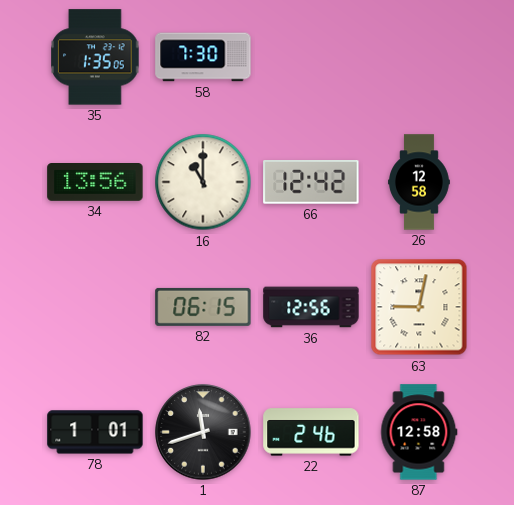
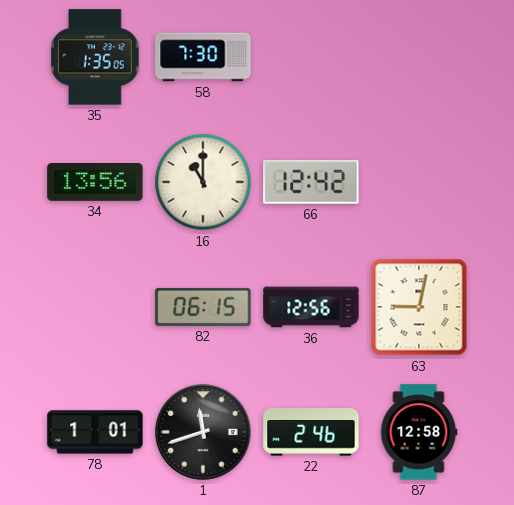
26: 12:58 -> none
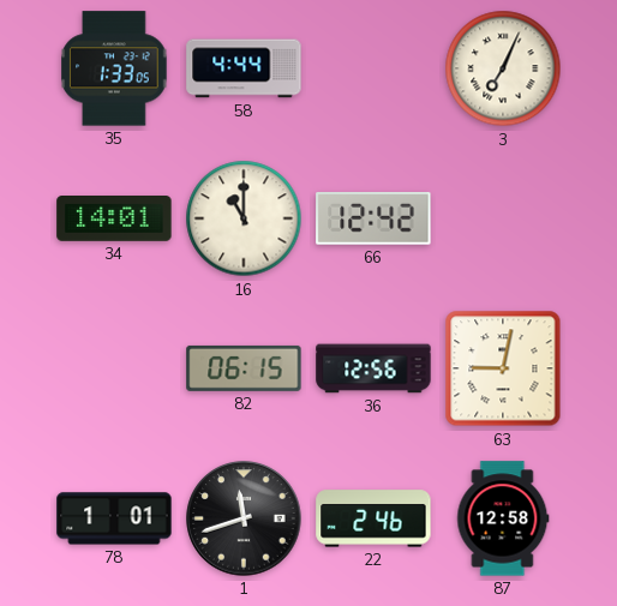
35: 1:35 -> 1:33
58: 7:30 -> 4:44
3: none -> 7:04
34: 13:56 -> 14:01
